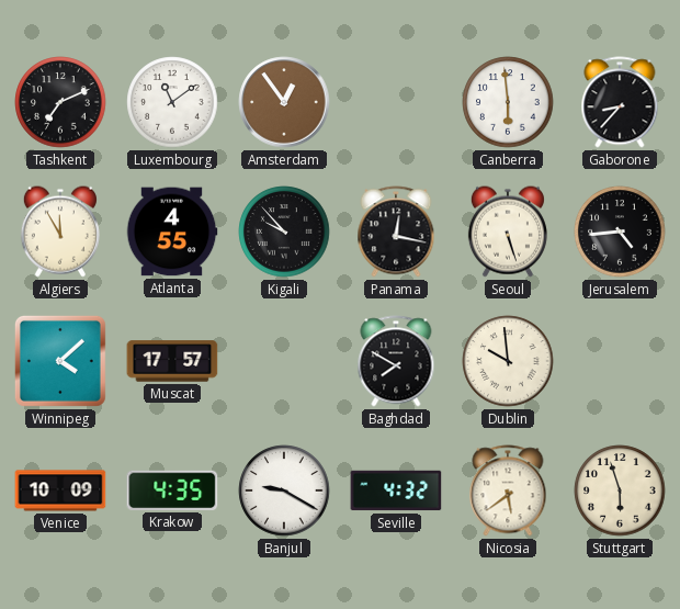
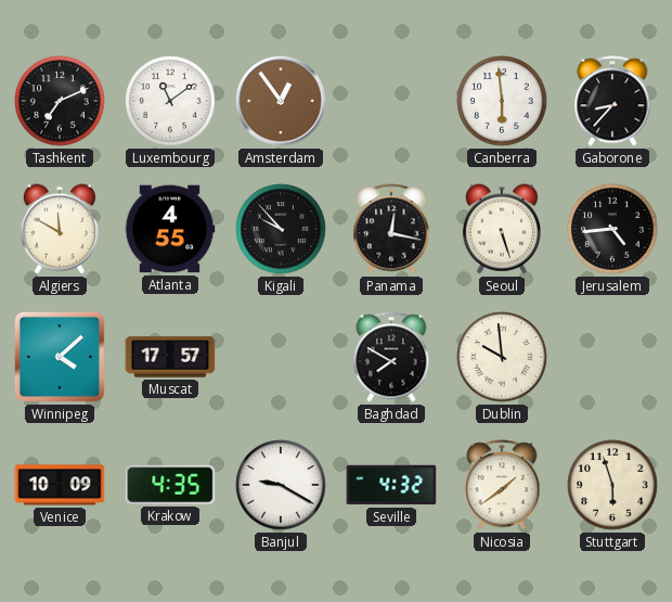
Algiers: 11:55 -> 11:50
Nicosia: 5:39 -> 1:39
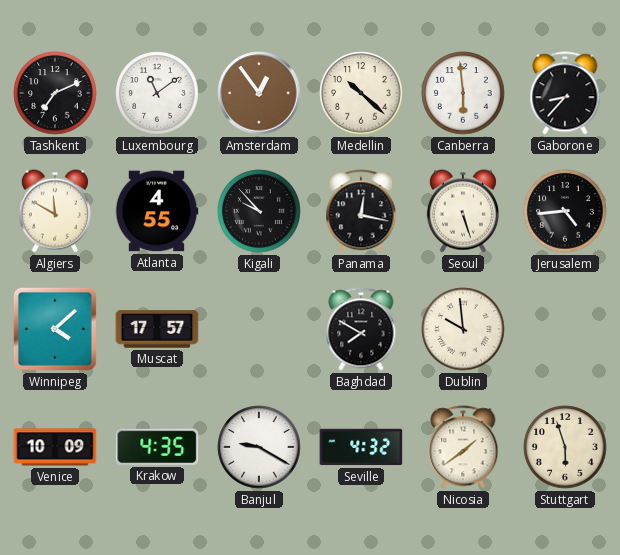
Medellin: none -> 10:22
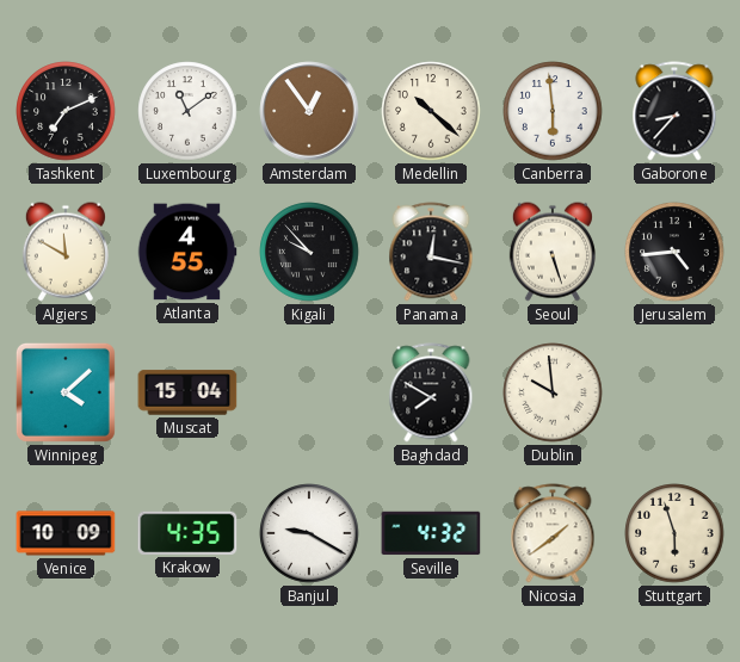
Muscat: 17:57 -> 15:04
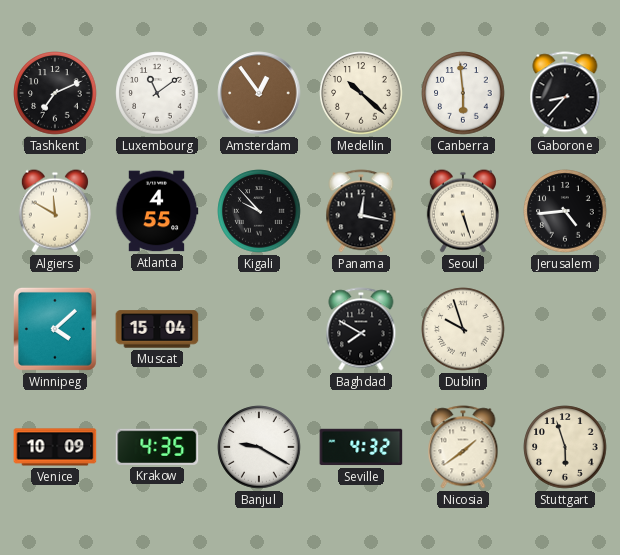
Dublin: 9:59 -> 9:57
